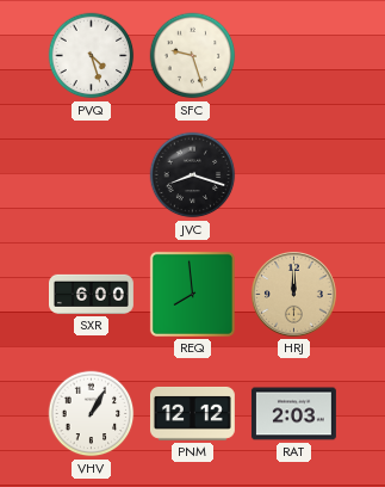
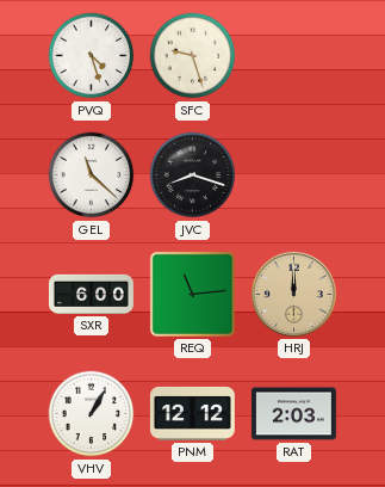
GEL: none -> 11:22
REQ: 7:59 -> 11:14
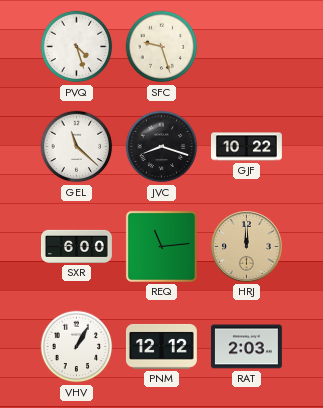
GJF: none -> 10:22
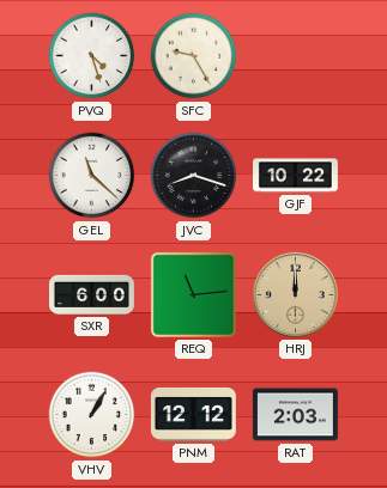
SFC: 9:27 -> 9:25
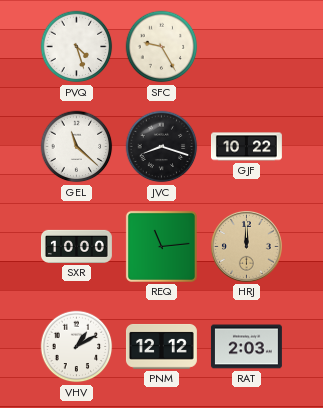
SXR: 6:00 -> 10:00
VHV: 1:05 -> 1:10
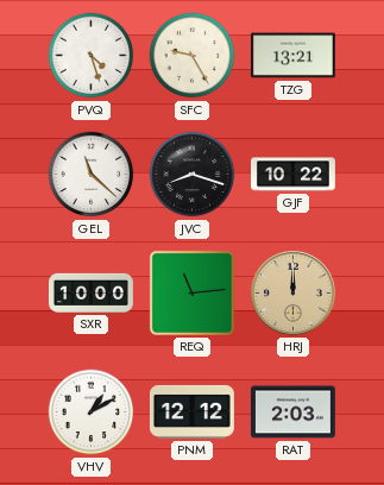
TZG: none -> 13:21
